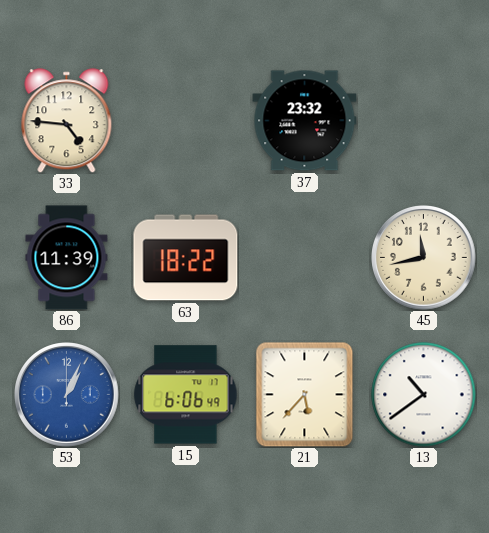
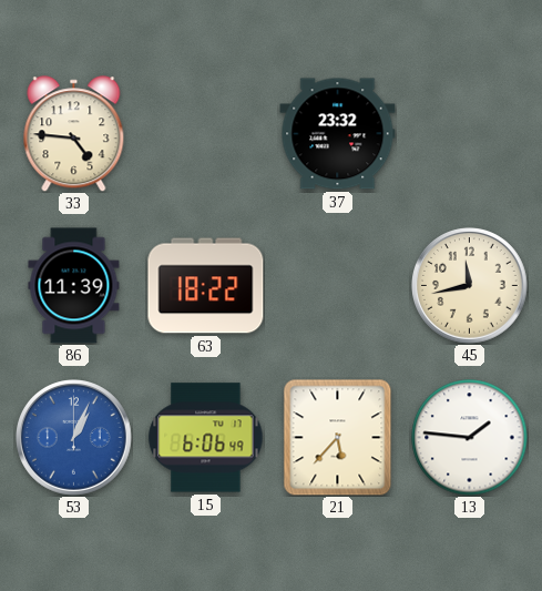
13: 10:39 -> 1:46
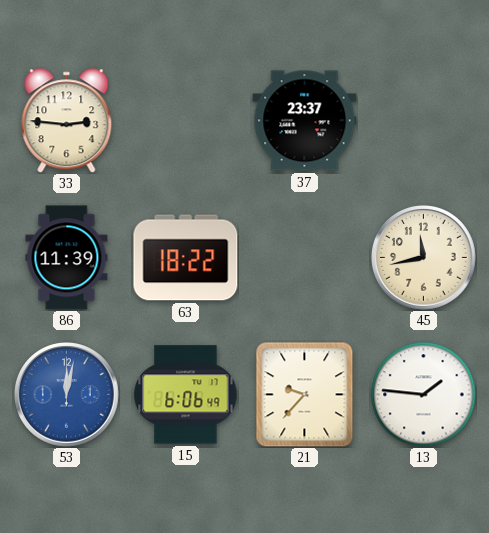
33: 4:46 -> 2:46
37: 23:32 -> 23:37
53: 1:04 -> 12:02
21: 5:37 -> 9:37
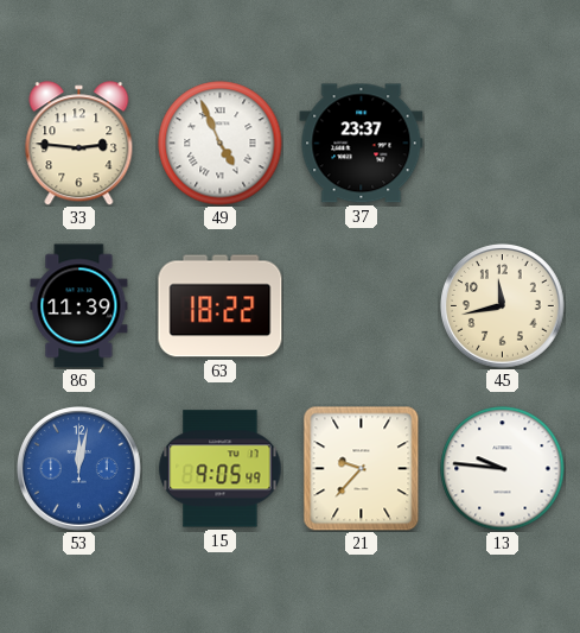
49: none -> 4:56
15: 6:06 -> 9:05
13: 1:46 -> 9:46
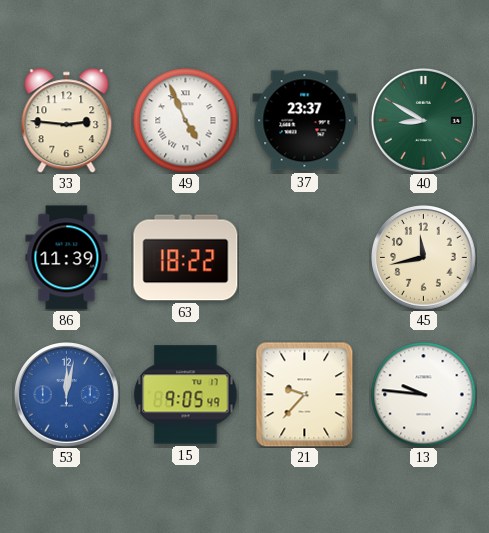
40: none -> 8:50
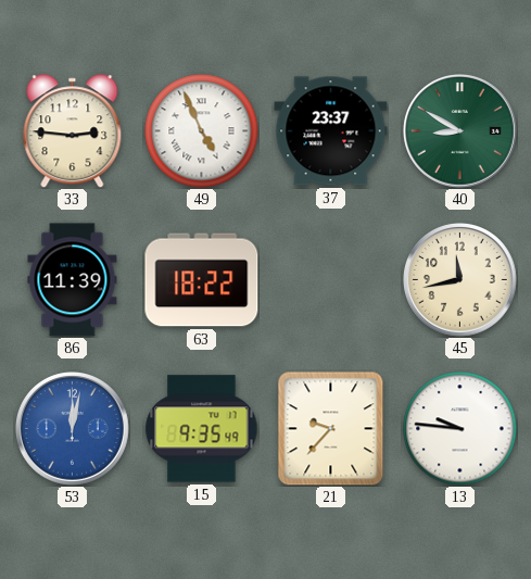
15: 9:05 -> 9:35
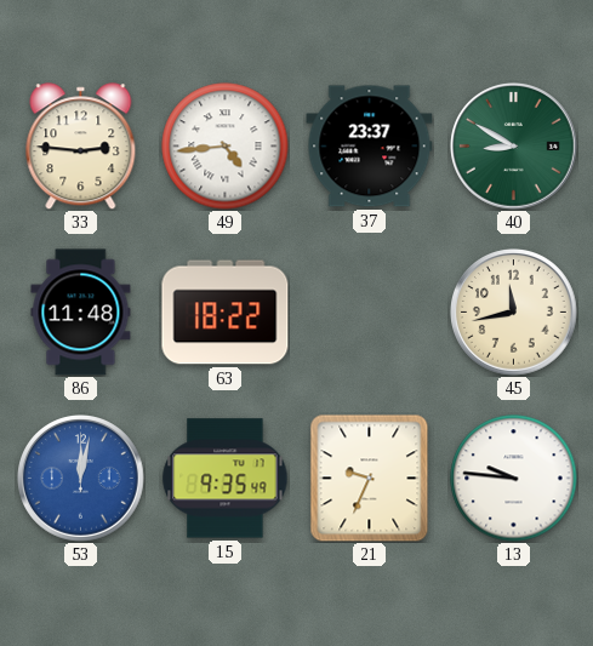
49: 4:56 -> 4:44
86: 11:39 -> 11:48
21: 9:37 -> 9:34
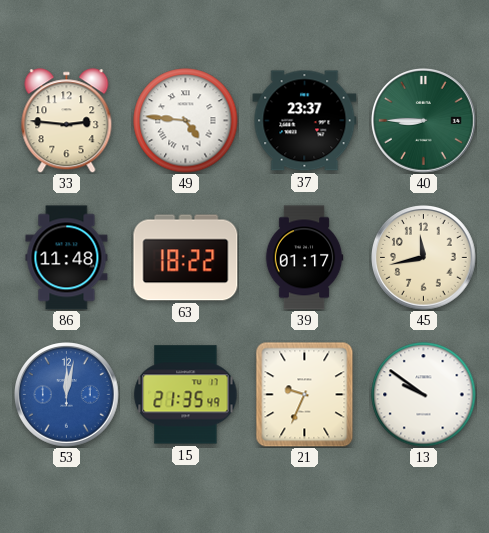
49: 4:44 -> 4:46
40: 8:50 -> 8:45
39: none -> 01:17
15: 9:35 -> 21:35
13: 9:46 -> 9:51
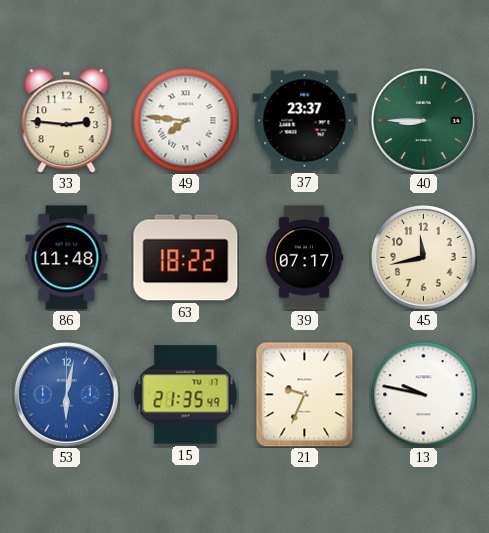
49: 4:46 -> 7:46
39: 01:17 -> 07:17
53: 12:02 -> 6:02
13: 9:51 -> 9:47
